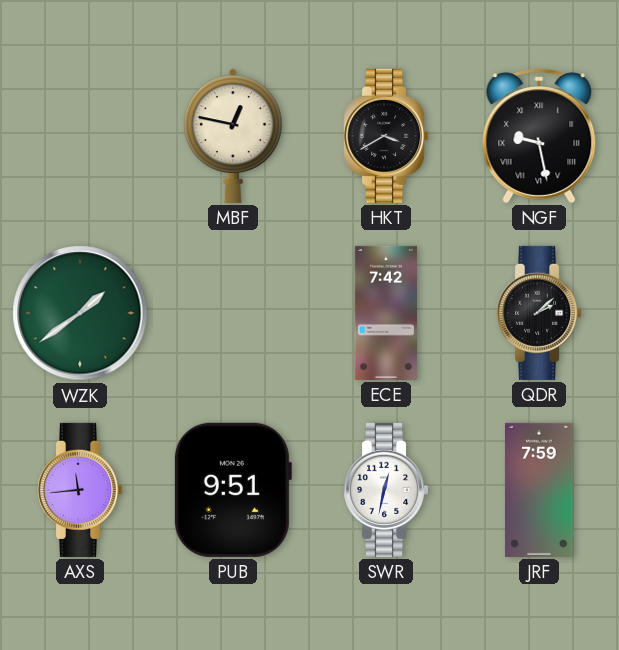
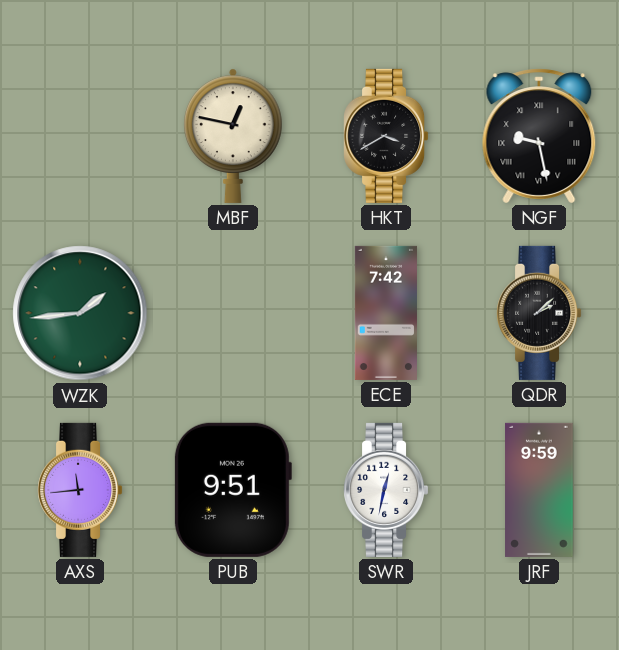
WZK: 1:39 -> 1:44
JRF: 7:59 -> 9:59
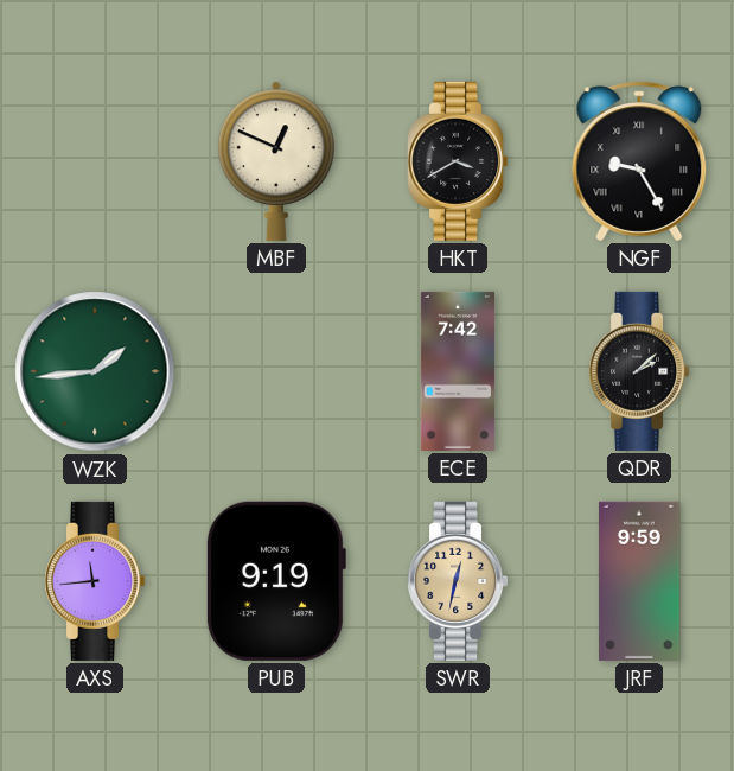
MBF: 12:47 -> 12:49
NGF: 9:28 -> 9:25
PUB: 9:51 -> 9:19
SWR dial: white -> champagne
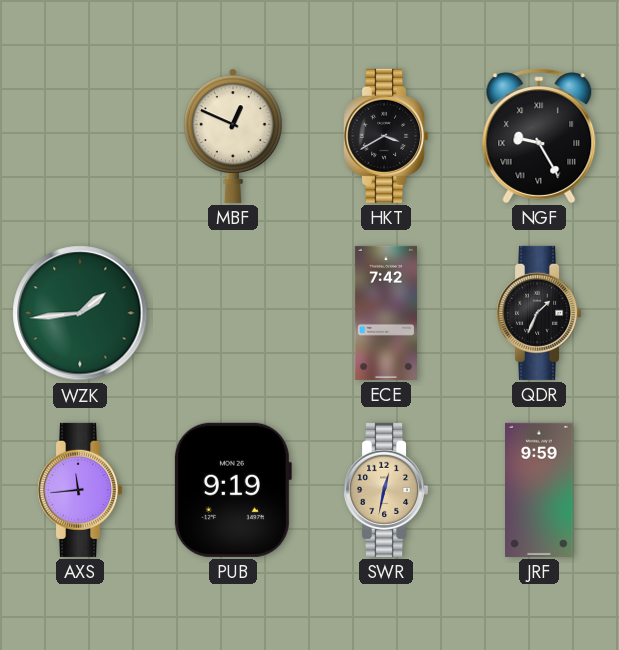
QDR: 2:08 -> 1:34
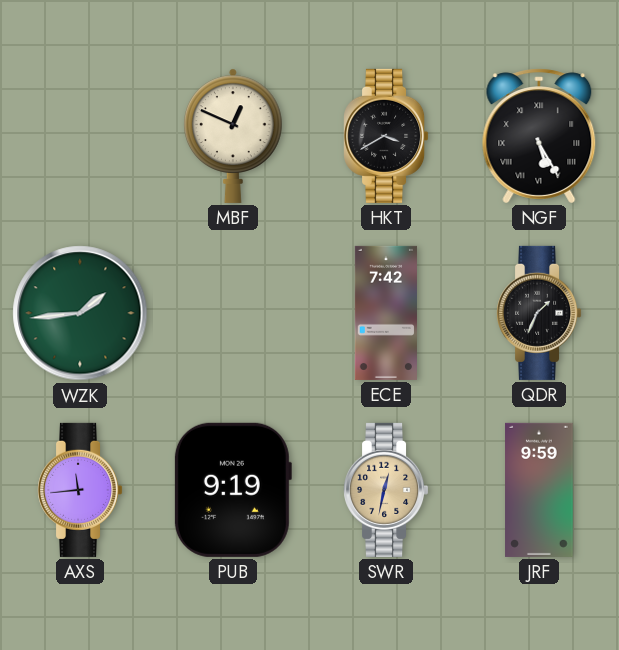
NGF: 9:25 -> 5:25
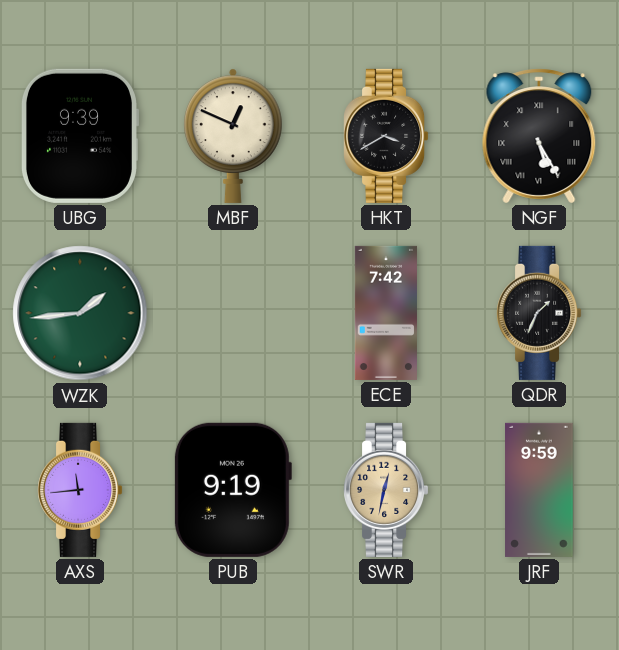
UBG: none -> 9:39
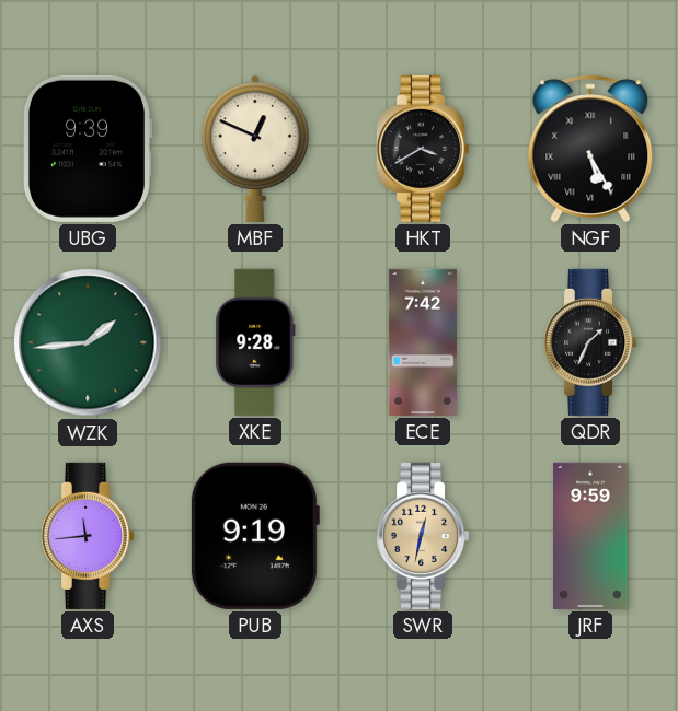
XKE: none -> 9:28
